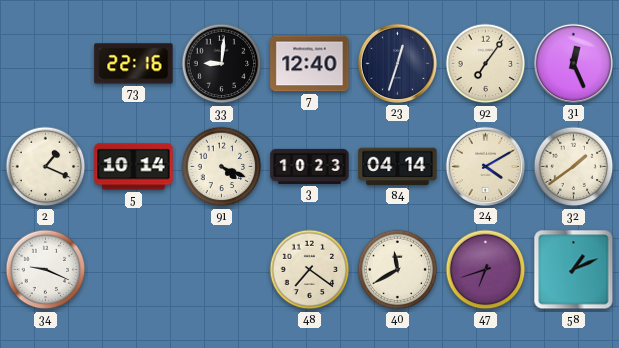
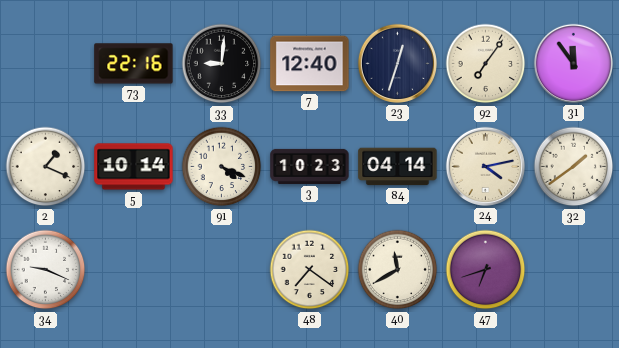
31: 12:26 -> 11:54
24: 4:10 -> 4:13
58: 1:11 -> none
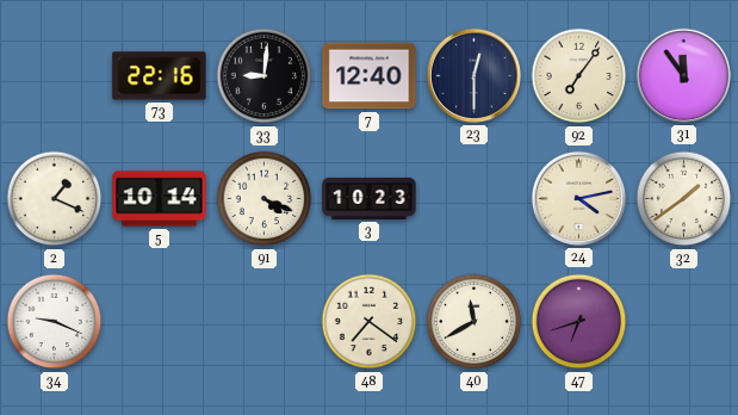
23: 12:33 -> 12:30
84: 04:14 -> none
